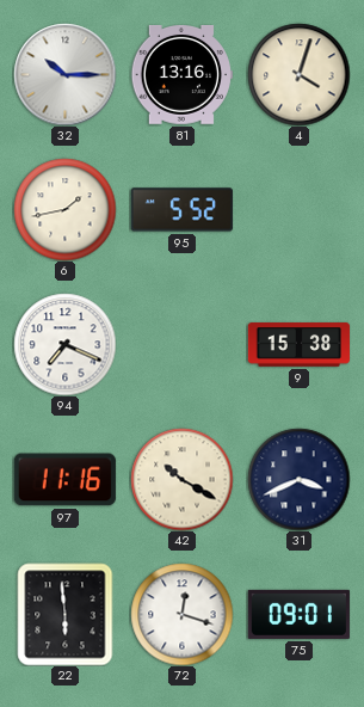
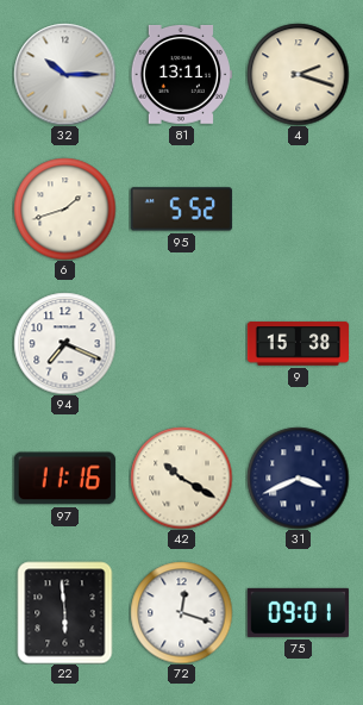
81: 13:16 -> 13:11
4: 4:03 -> 2:18
6: 1:43 -> 1:42
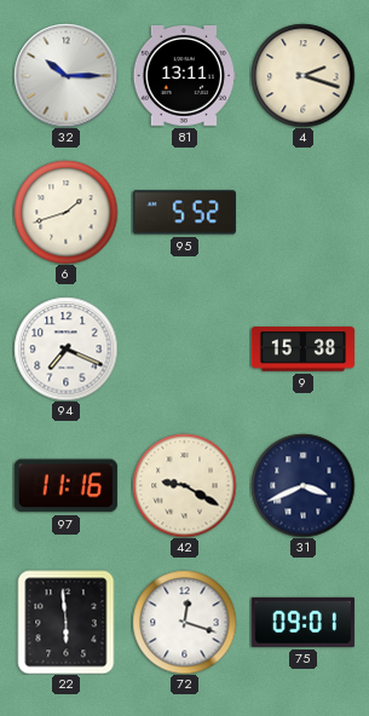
42: 10:20 -> 9:20
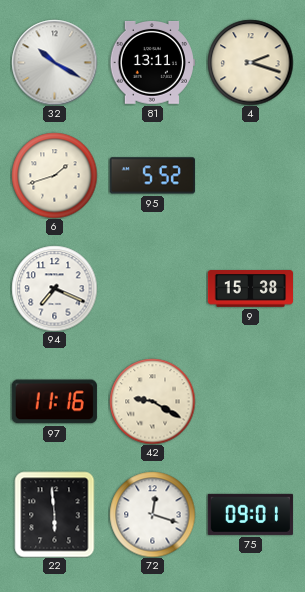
32: 10:15 -> 10:20
31: 3:41 -> none
